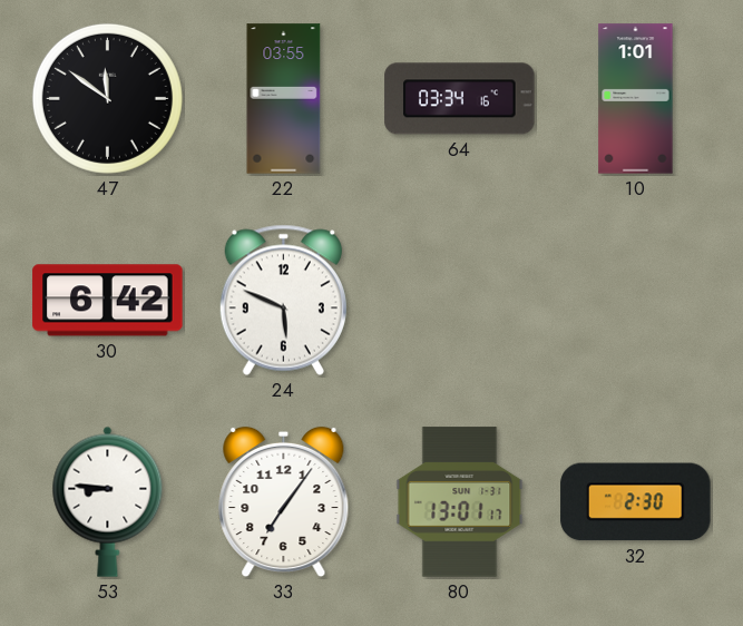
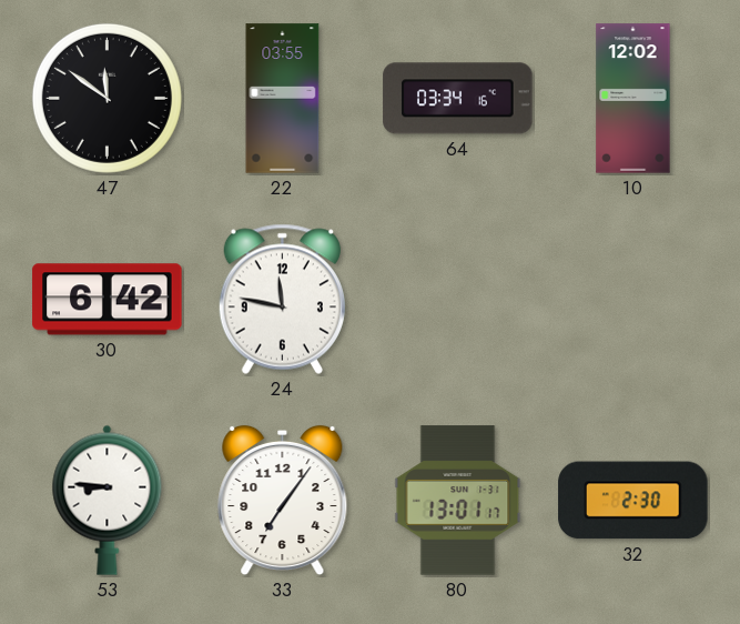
10: 1:01 -> 12:02
24: 5:49 -> 11:47
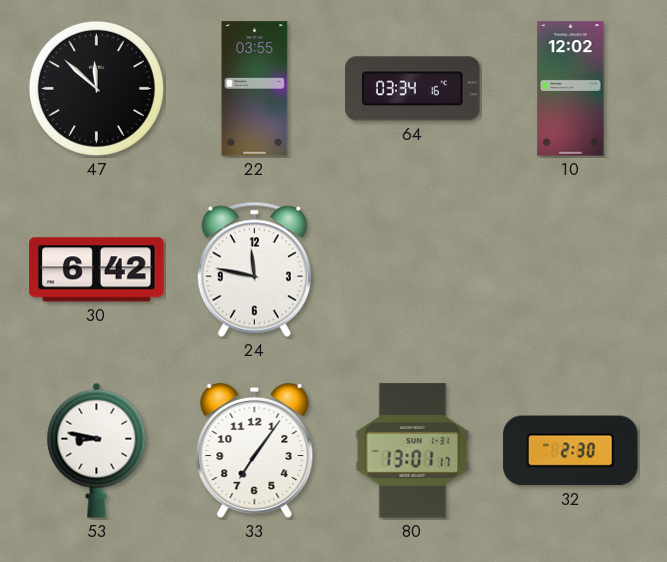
47: 11:51 -> 11:52
53: 8:46 -> 8:47
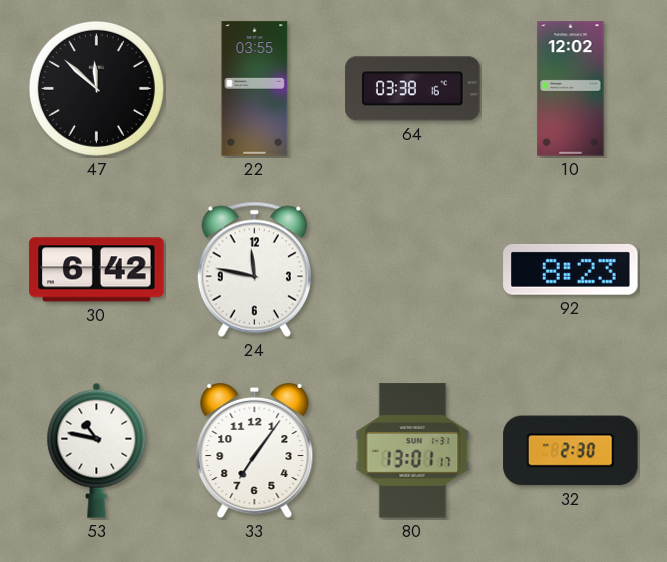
64: 03:34 -> 03:38
92: none -> 8:23
53: 8:47 -> 10:47
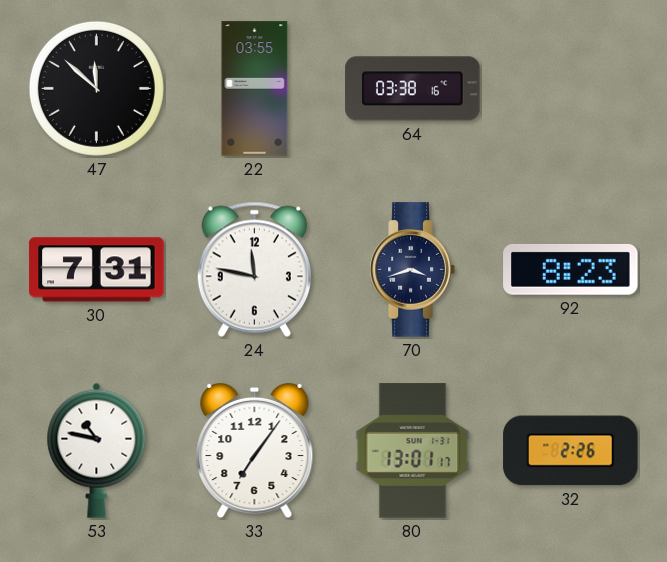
10: 12:02 -> none
30: 6:42 -> 7:31
70: none -> 3:42
32: 2:30 -> 2:26
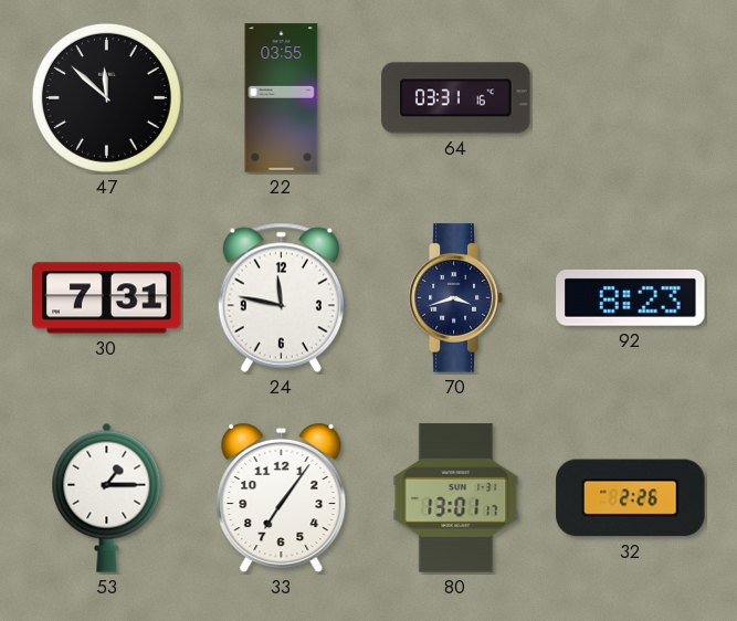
64: 03:38 -> 03:31
53: 10:47 -> 1:15
